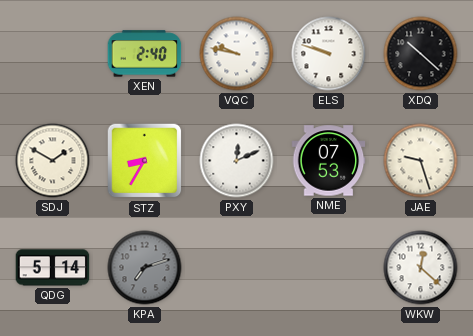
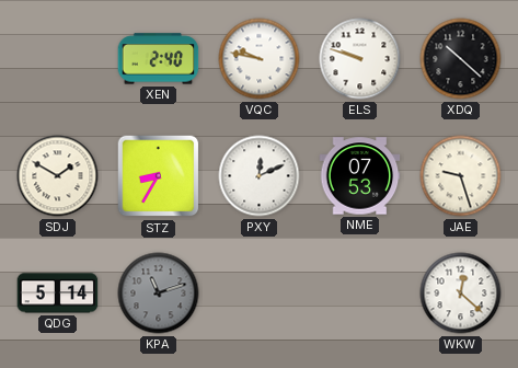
KPA: 7:12 -> 11:12
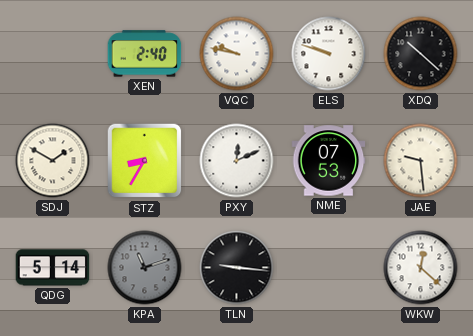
JAE: 9:27 -> 9:29
TLN: none -> 9:16
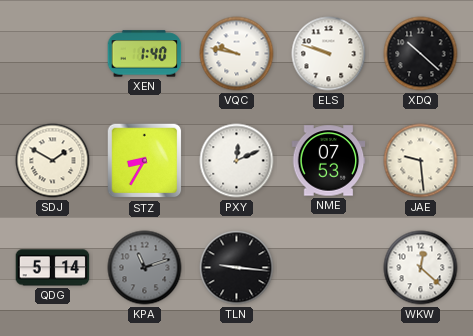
XEN: 2:40 -> 1:40
